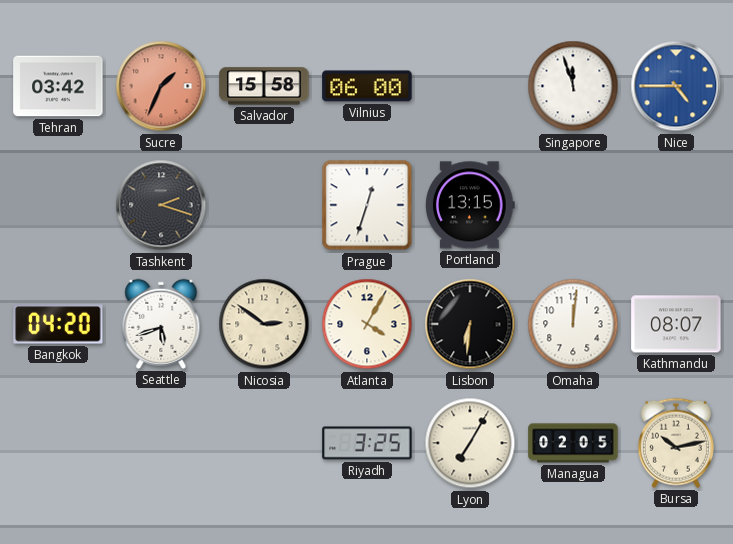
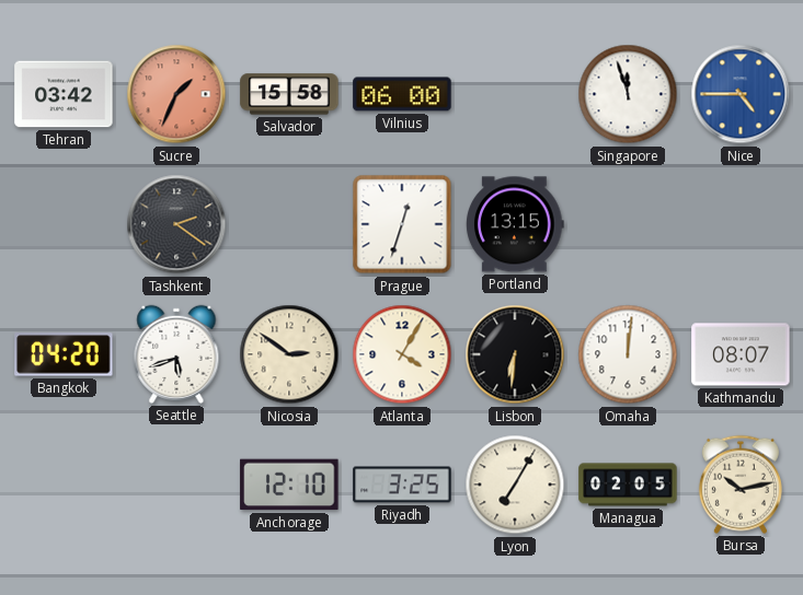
Tashkent: 2:18 -> 2:21
Anchorage: none -> 12:10
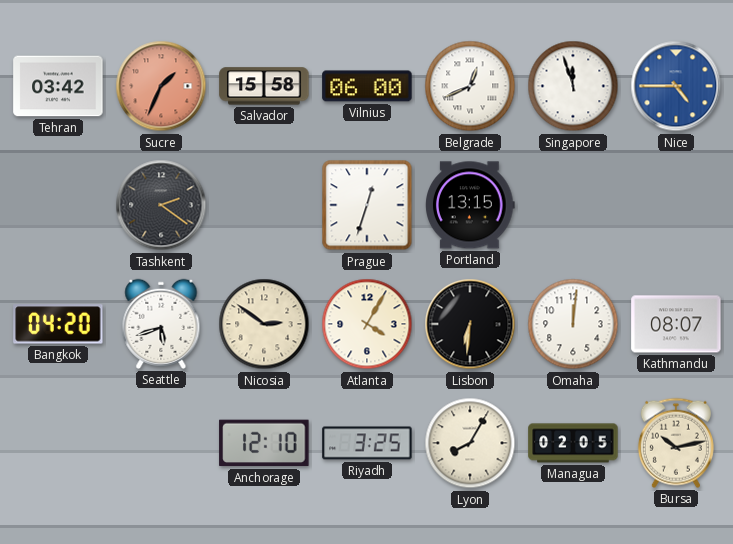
Belgrade: none -> 12:41
Lyon: 7:05 -> 8:05
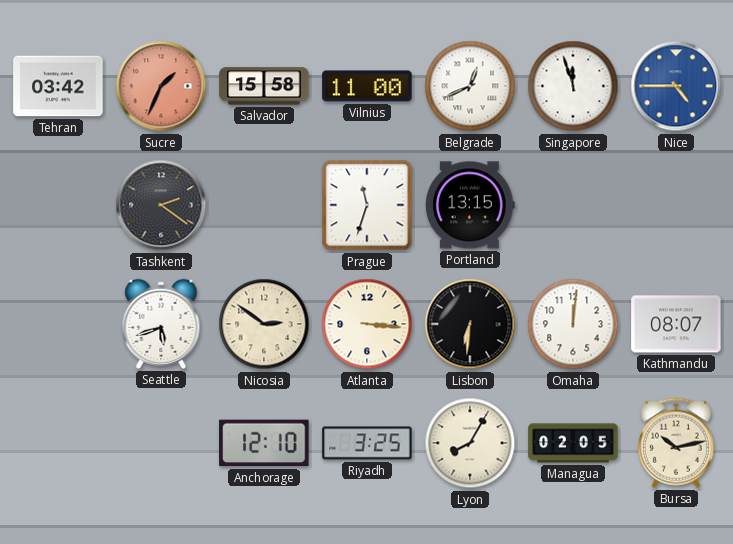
Vilnius: 06:00 -> 11:00
Prague: 12:33 -> 11:33
Bangkok: 04:20 -> none
Atlanta: 4:05 -> 3:16
